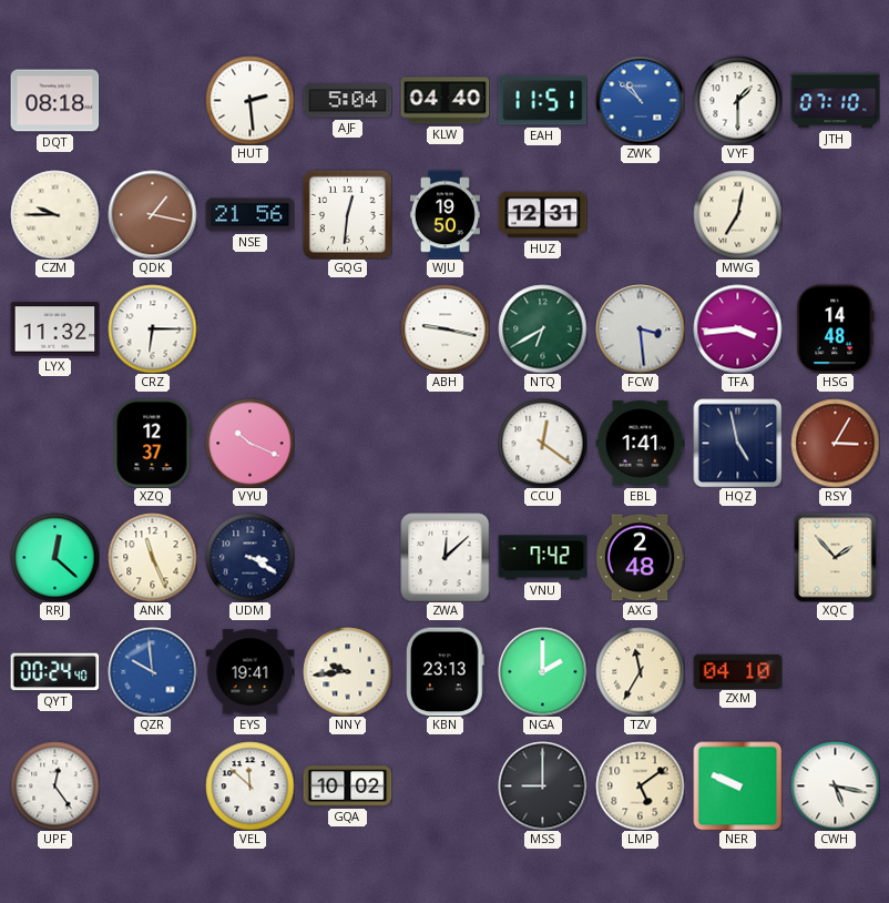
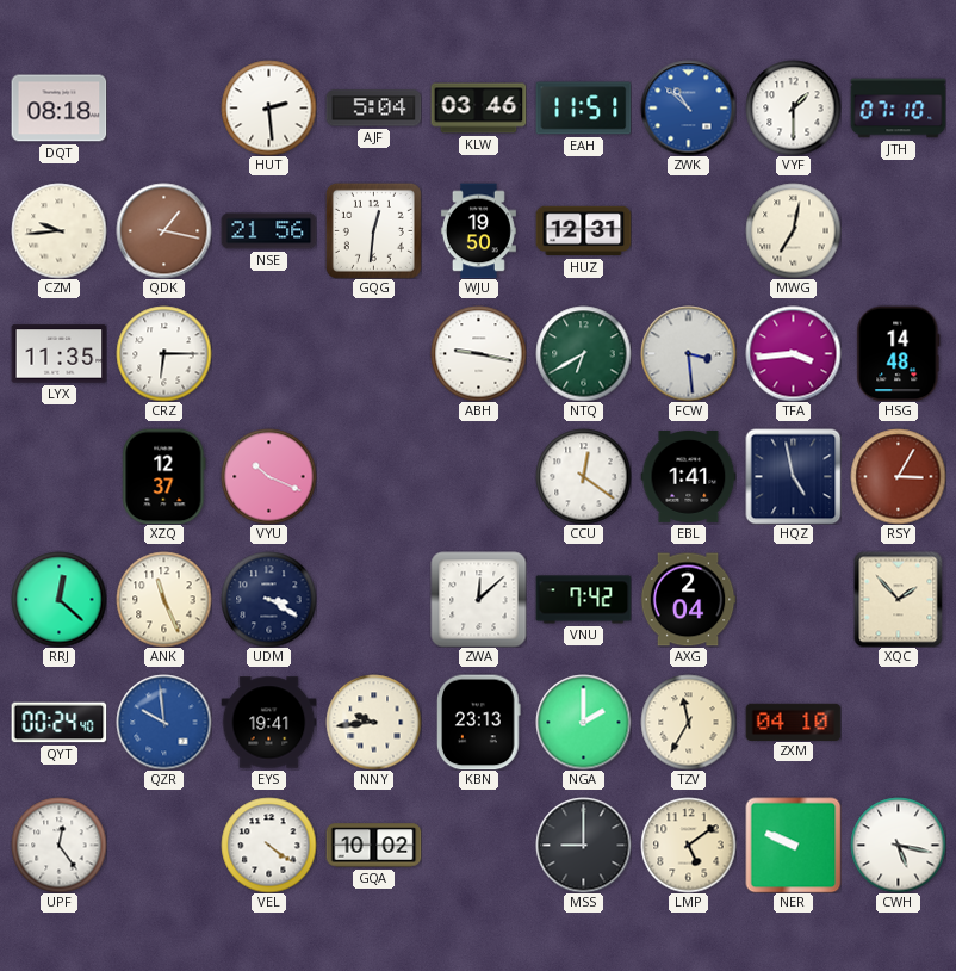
KLW: 04:40 -> 03:46
CZM: 9:45 -> 9:44
LYX: 11:32 -> 11:35
AXG: 2:48 -> 2:04
VEL: 11:52 -> 4:21
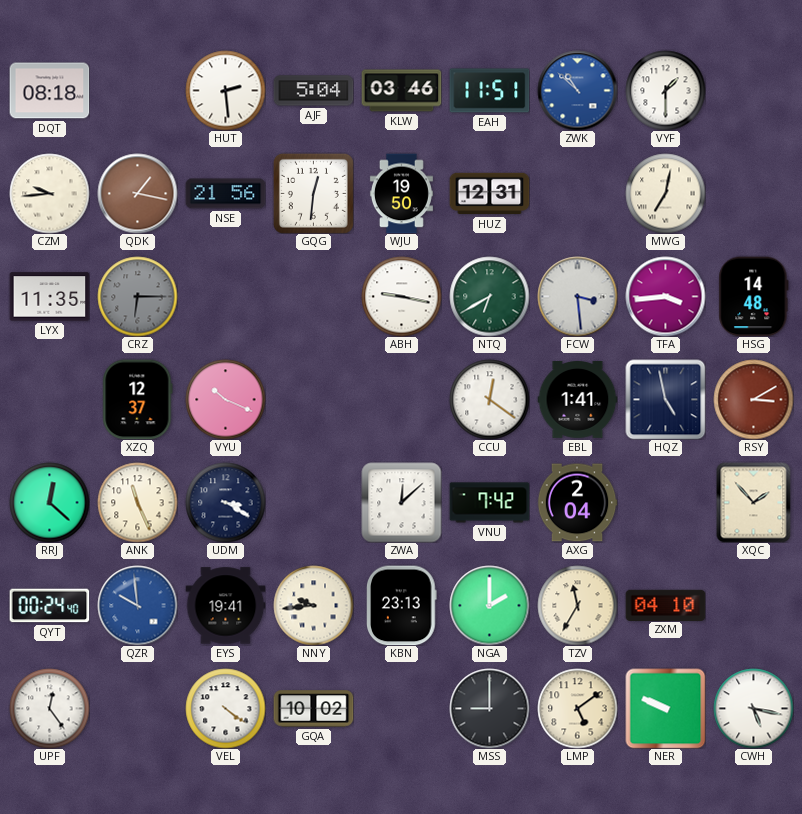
JTH: 07:10 -> none
CRZ dial: white -> grey
RSY: 3:05 -> 3:10
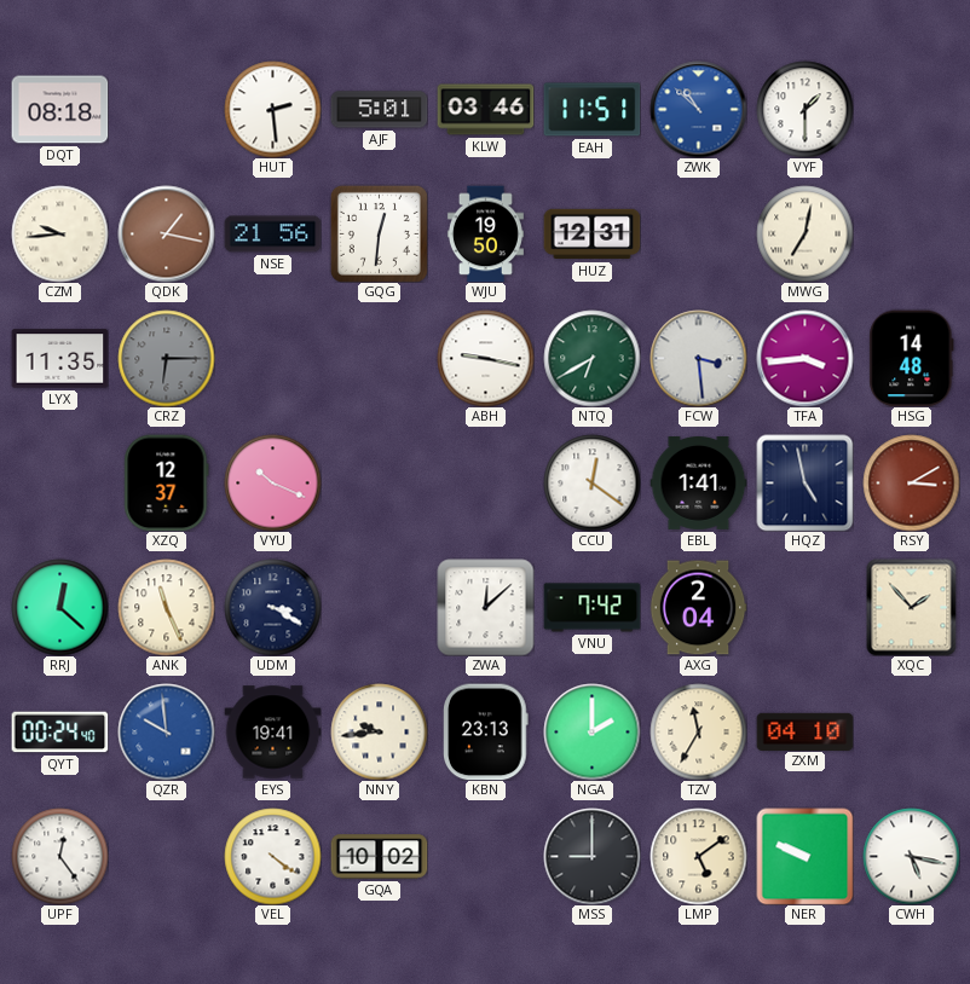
AJF: 5:04 -> 5:01
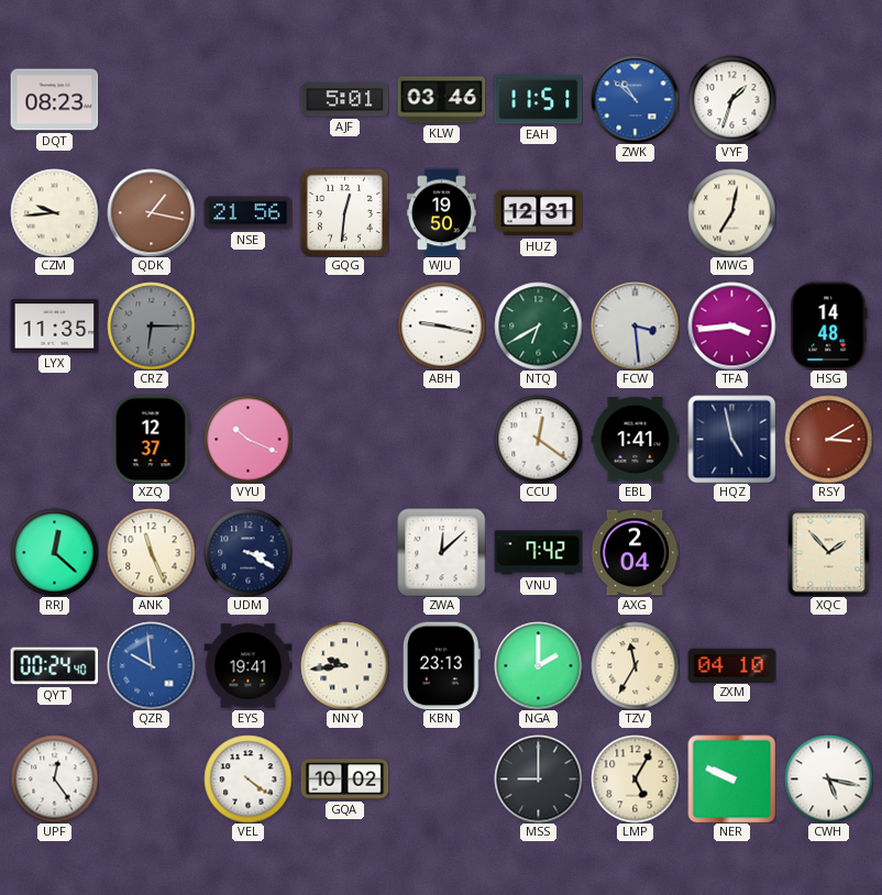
DQT: 08:18 -> 08:23
HUT: 2:29 -> none
VYF: 1:30 -> 1:33
LMP: 5:09 -> 5:05
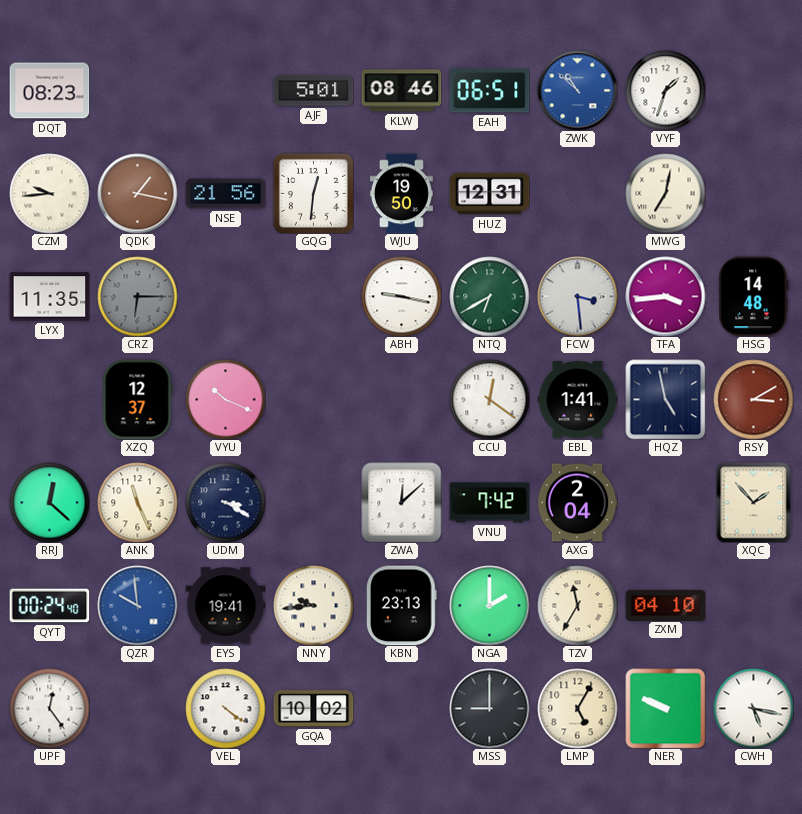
KLW: 03:46 -> 08:46
EAH: 11:51 -> 06:51
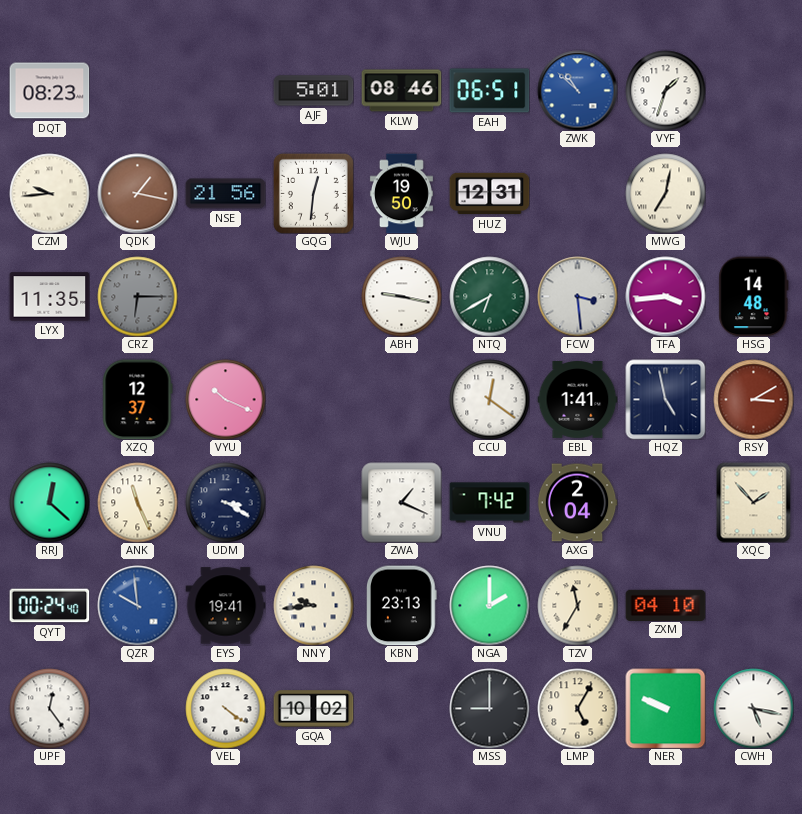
ZWA: 12:08 -> 1:19
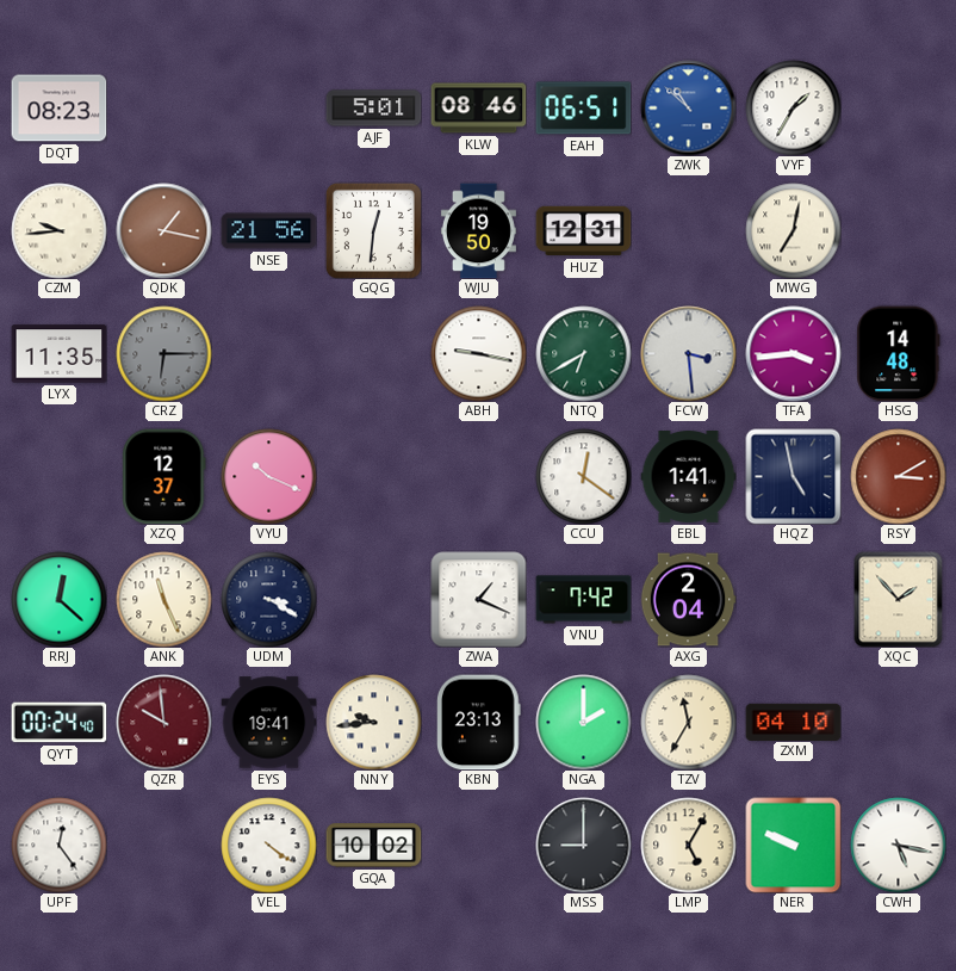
VYF: 1:33 -> 1:35
QZR dial: blue -> burgundy
